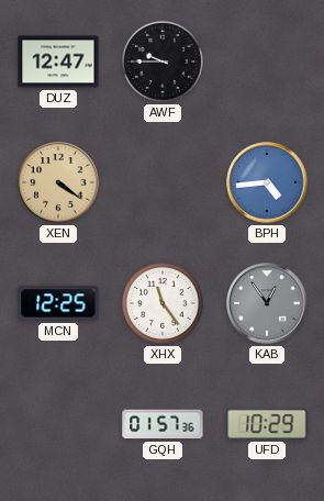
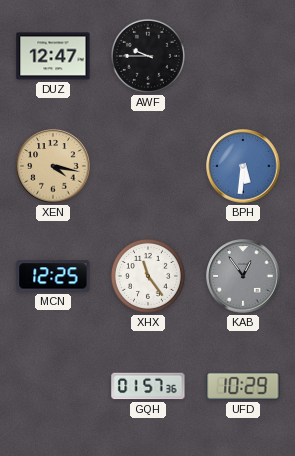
XEN: 4:21 -> 4:17
BPH: 4:44 -> 5:31
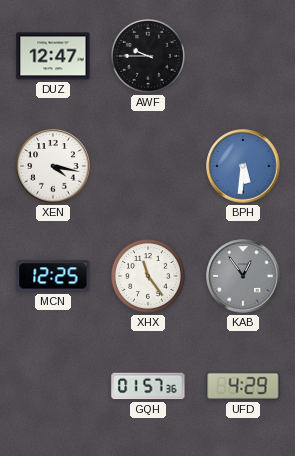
XEN dial: champagne -> white
UFD: 10:29 -> 4:29
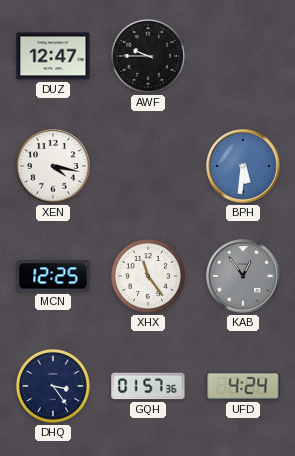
DHQ: none -> 3:24
UFD: 4:29 -> 4:24
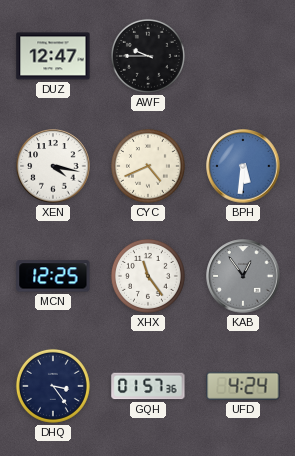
CYC: none -> 4:41
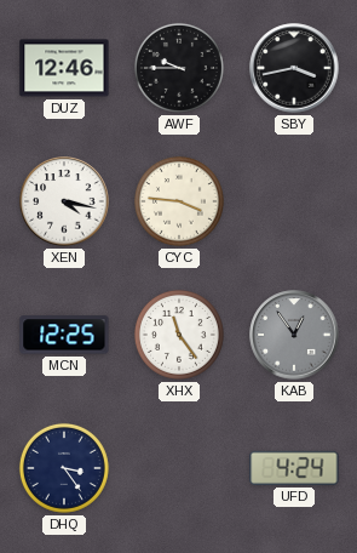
DUZ: 12:47 -> 12:46
SBY: none -> 3:43
CYC: 4:41 -> 3:46
BPH: 5:31 -> none
GQH: 01:57 -> none
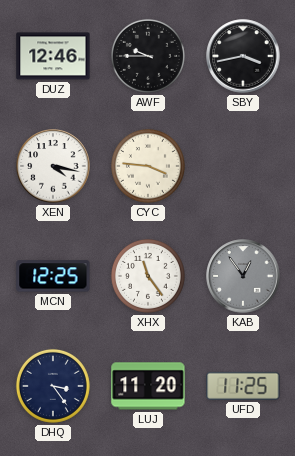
LUJ: none -> 11:20
UFD: 4:24 -> 11:25
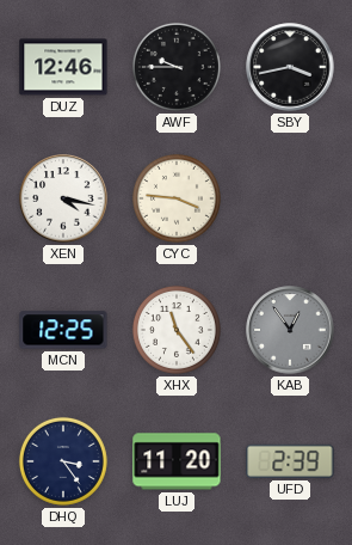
UFD: 11:25 -> 2:39
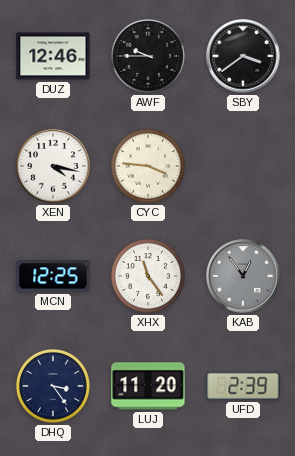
SBY: 3:43 -> 3:39
